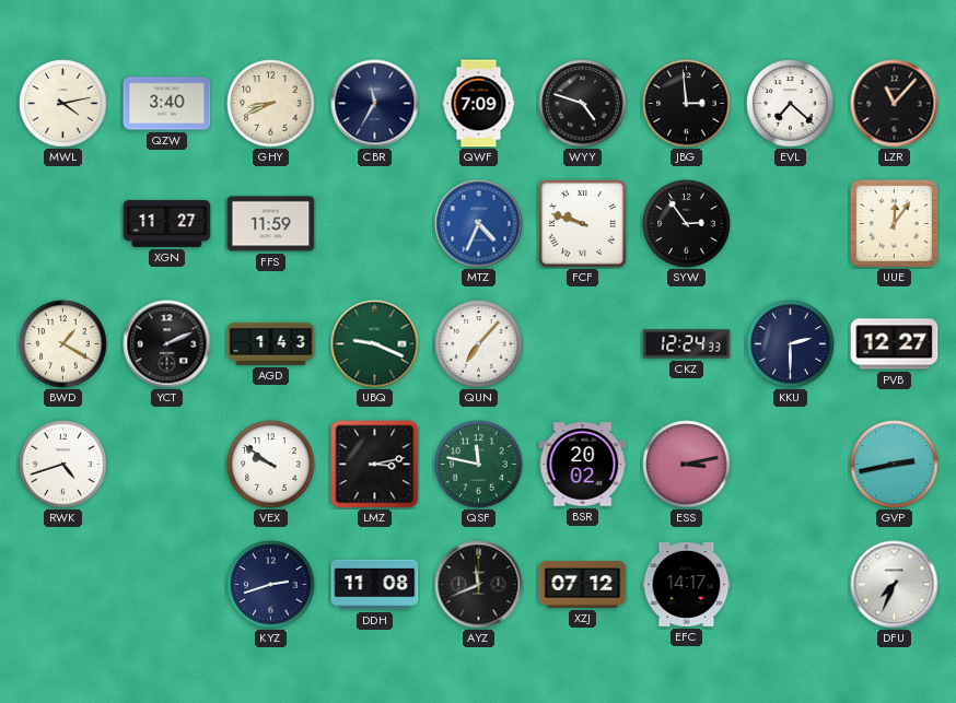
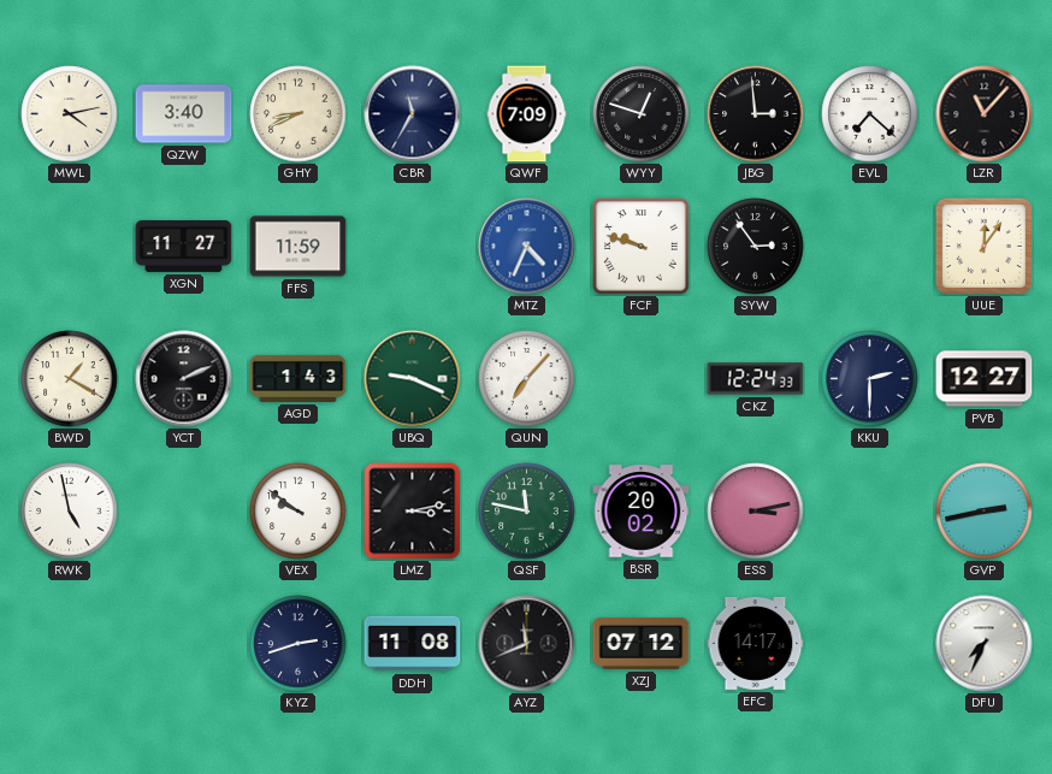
WYY: 4:48 -> 12:48
RWK: 4:42 -> 4:58
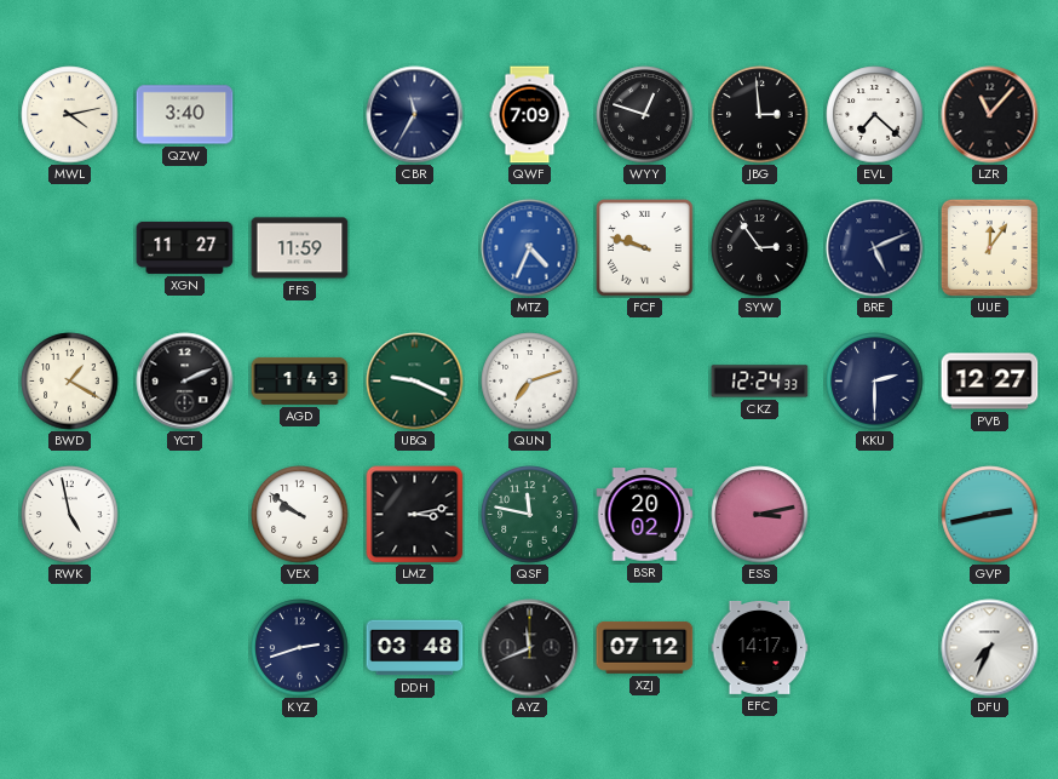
GHY: 8:41 -> none
BRE: none -> 5:11
QUN: 7:07 -> 7:12
DDH: 11:08 -> 03:48
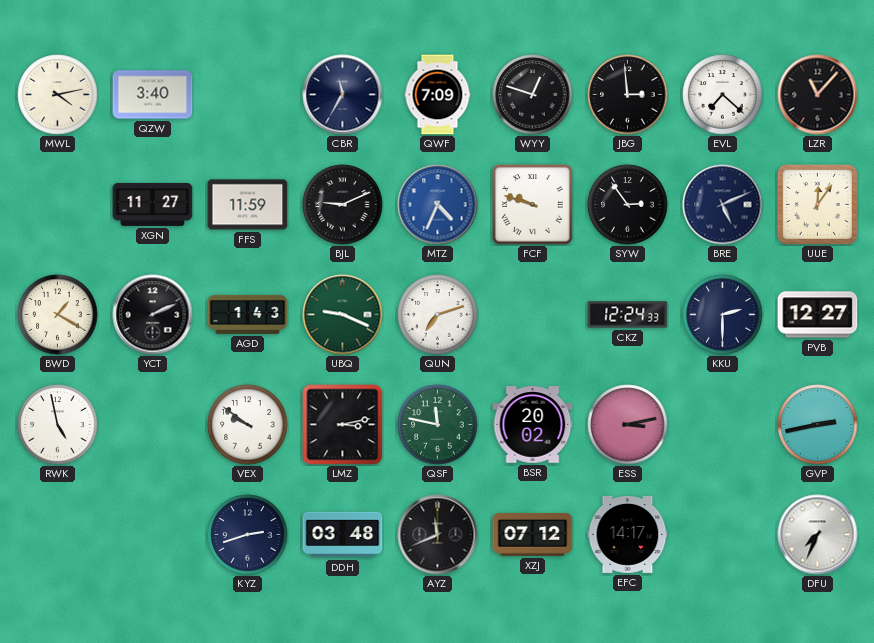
BJL: none -> 9:11
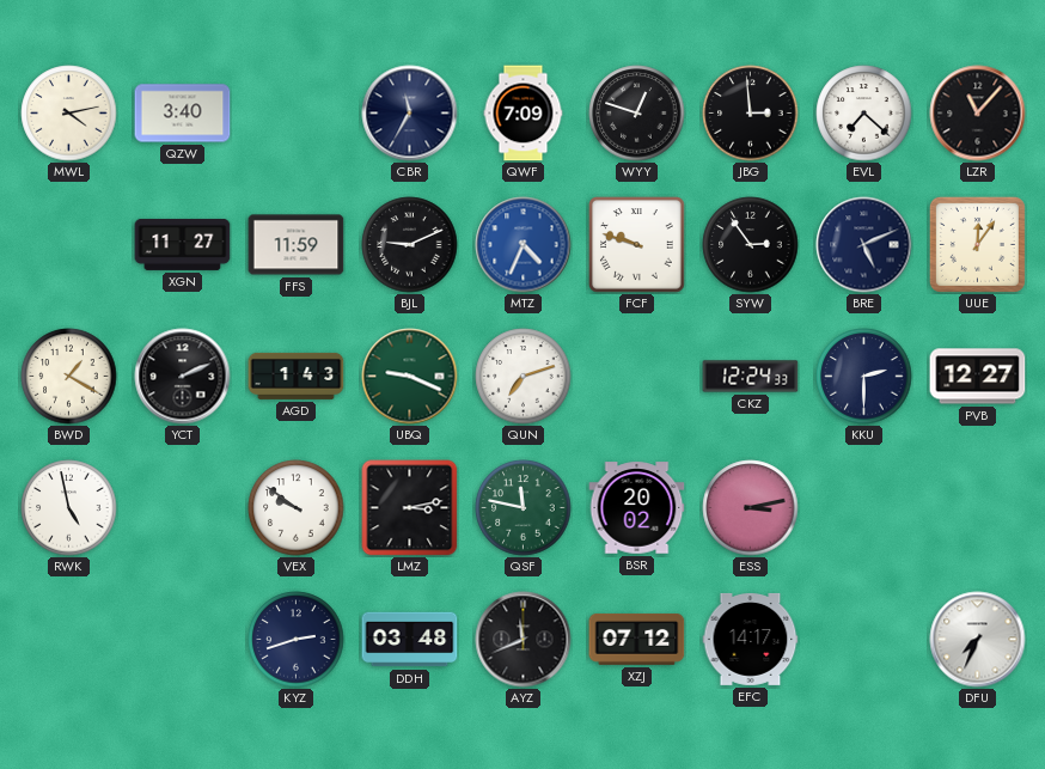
GVP: 2:43 -> none
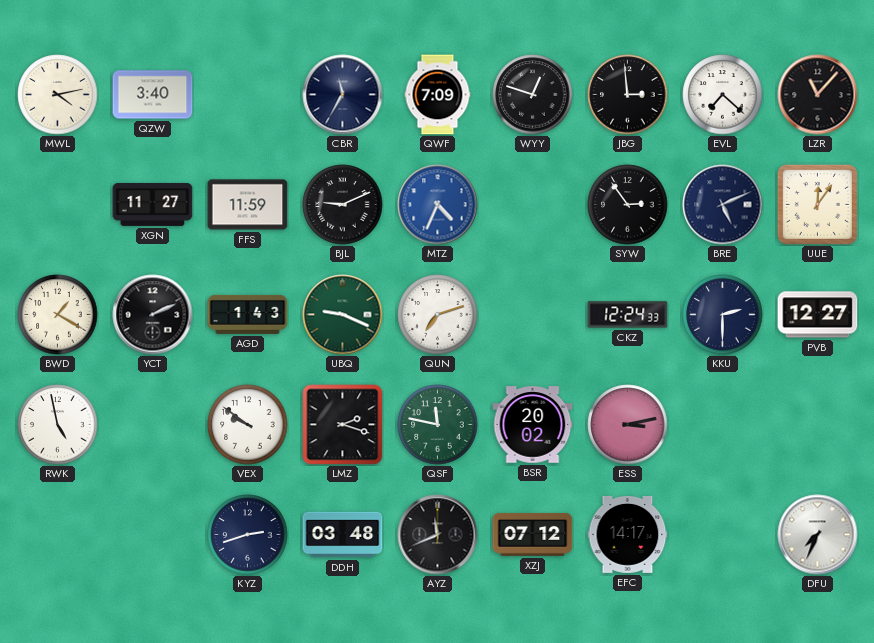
FCF: 9:48 -> none
LMZ: 3:13 -> 2:18
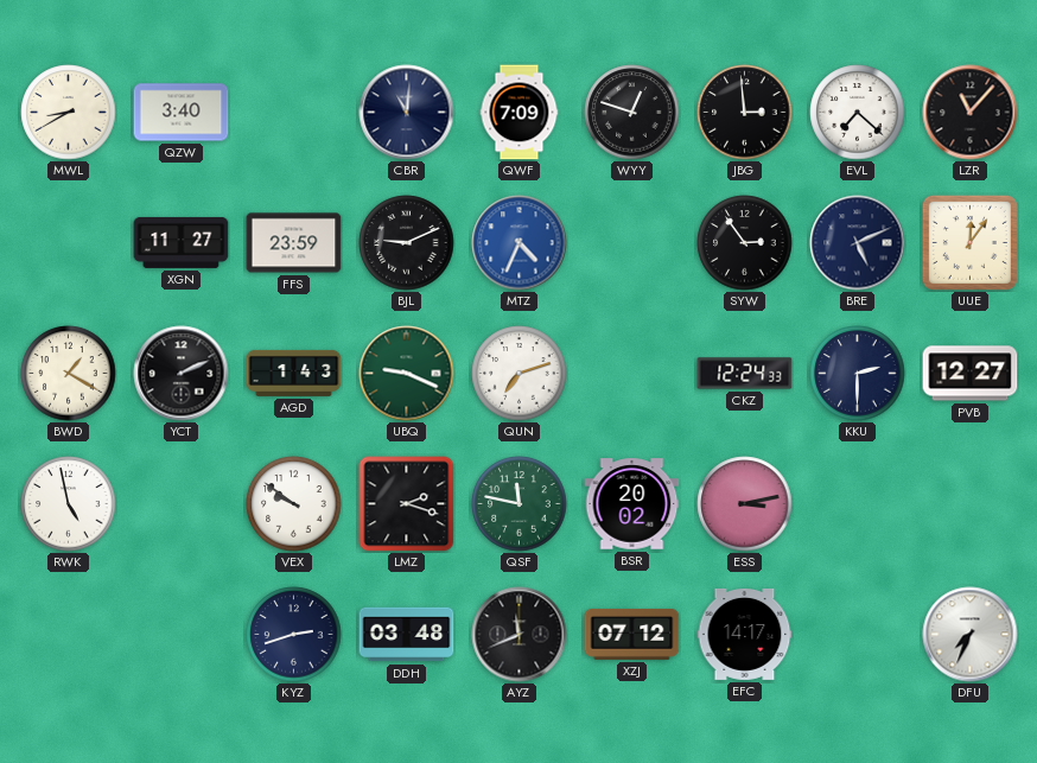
MWL: 4:13 -> 8:40
CBR: 11:35 -> 11:01
FFS: 11:59 -> 23:59
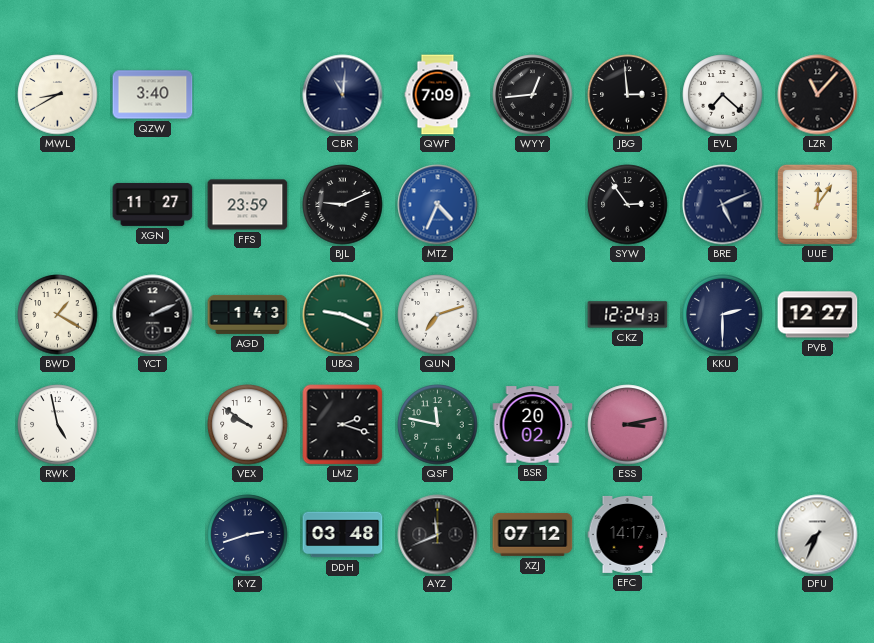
WYY: 12:48 -> 12:44
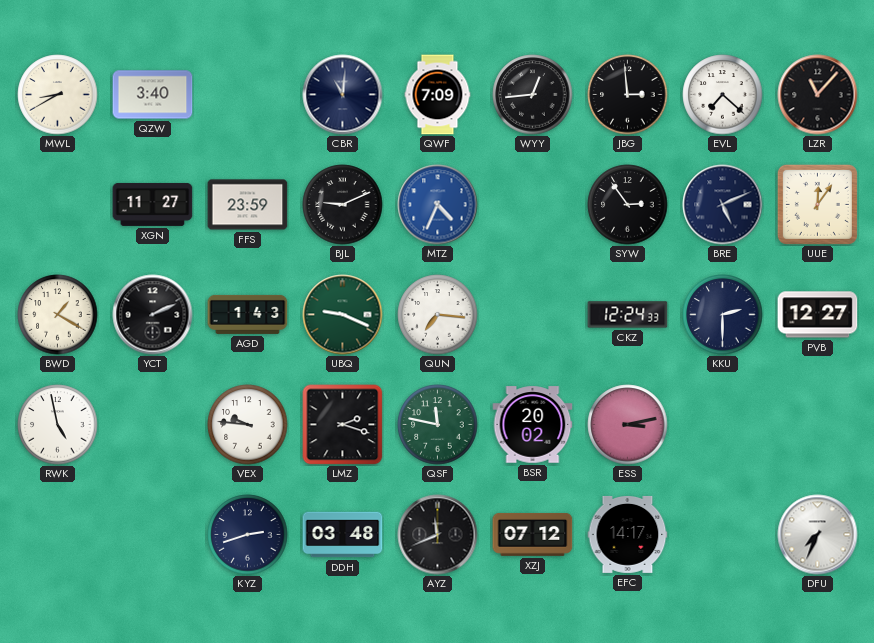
QUN: 7:12 -> 7:16
VEX: 9:51 -> 9:46
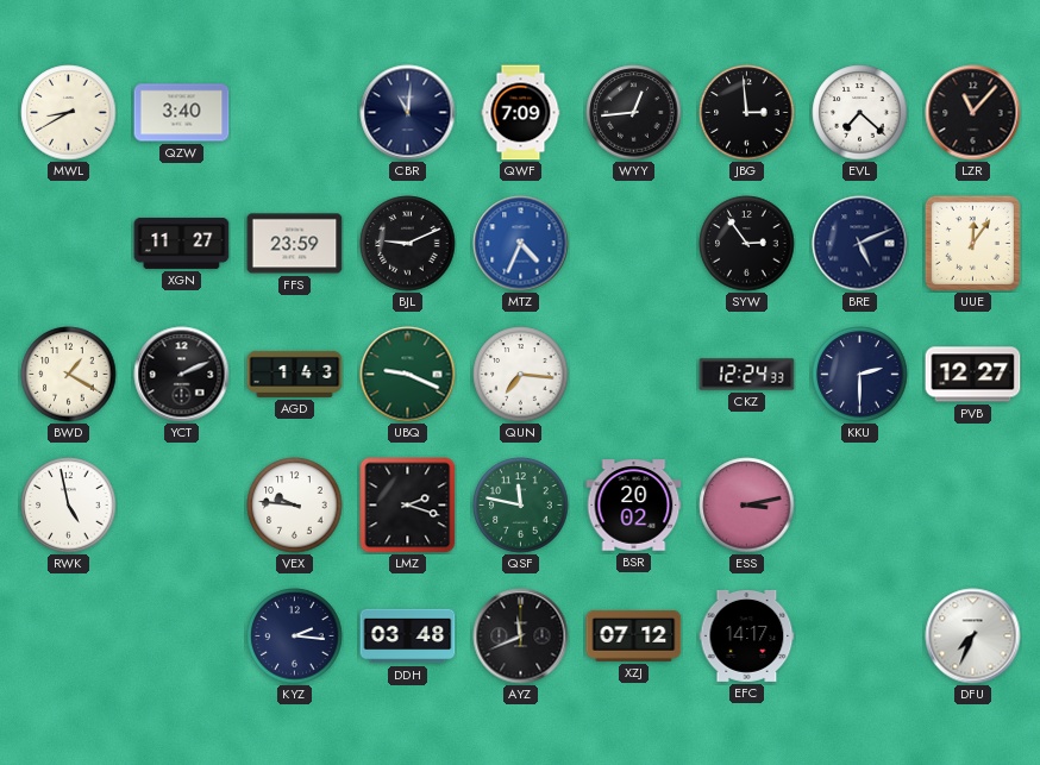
KYZ: 2:42 -> 2:16
